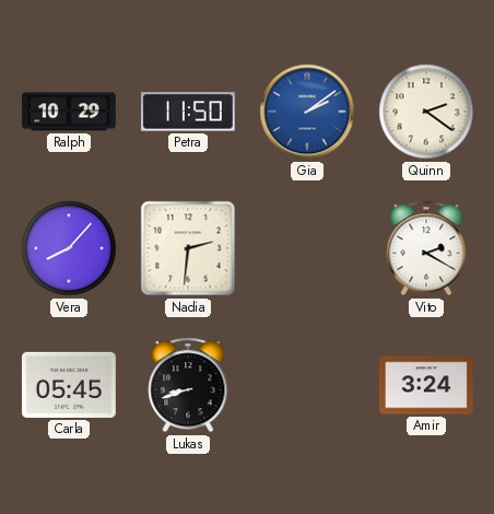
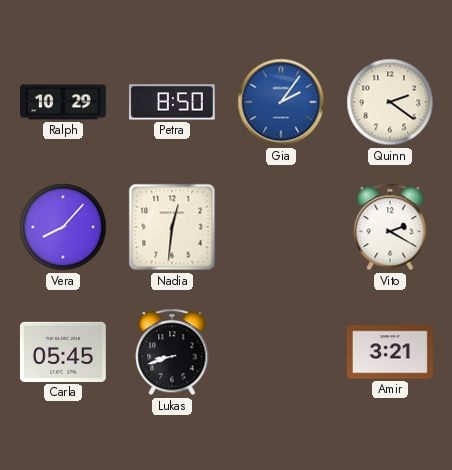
Petra: 11:50 -> 8:50
Gia: 2:09 -> 2:06
Nadia: 2:31 -> 12:31
Amir: 3:24 -> 3:21
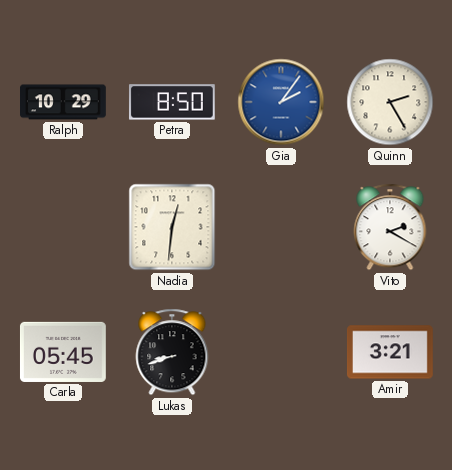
Quinn: 2:21 -> 2:25
Vera: 8:07 -> none
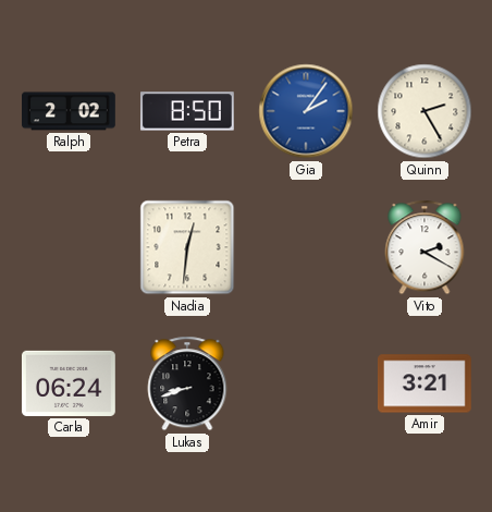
Ralph: 10:29 -> 2:02
Carla: 05:45 -> 06:24
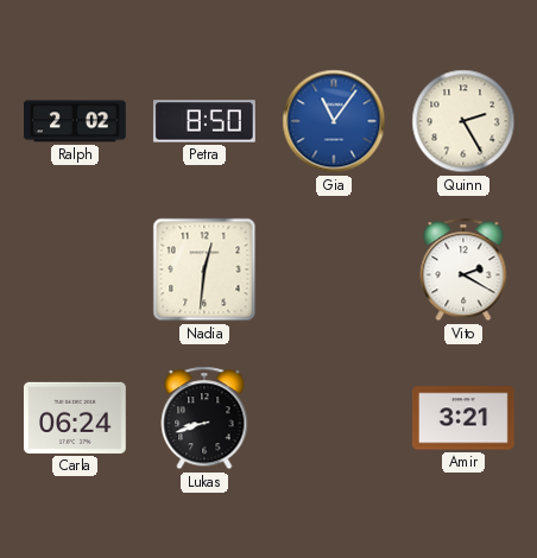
Gia: 2:06 -> 11:06
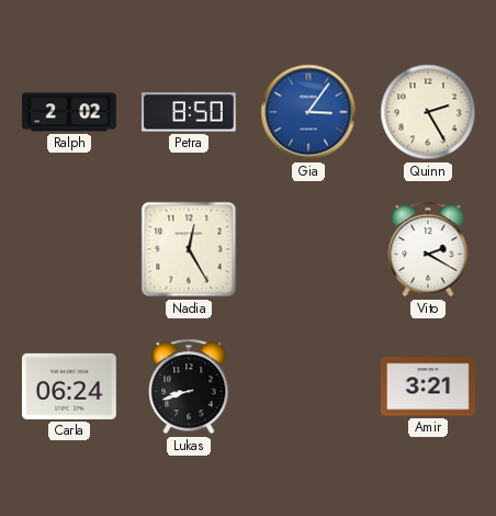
Gia: 11:06 -> 3:06
Nadia: 12:31 -> 12:25
